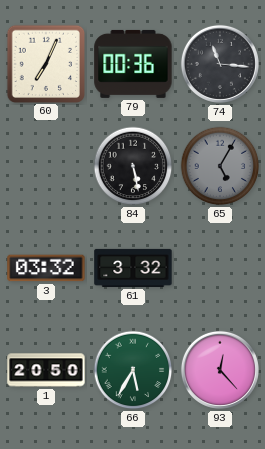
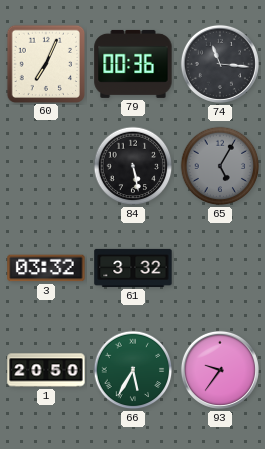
93: 12:23 -> 9:36
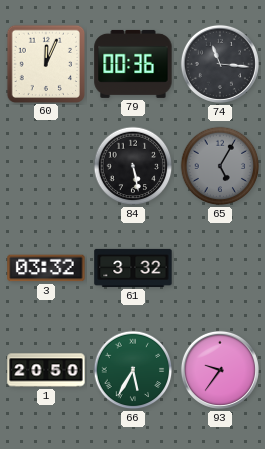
60: 7:04 -> 12:04
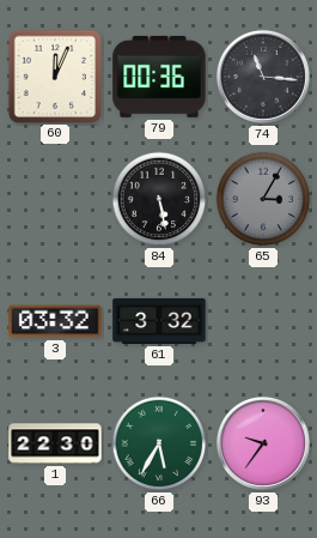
65: 5:05 -> 3:05
1: 20:50 -> 22:30
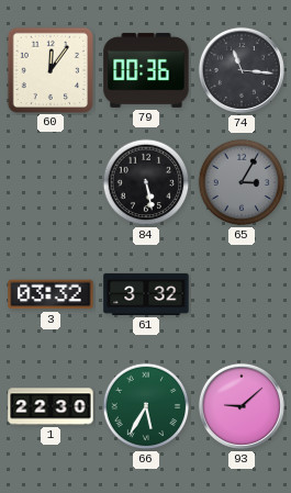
60: 12:04 -> 12:06
93: 9:36 -> 9:08
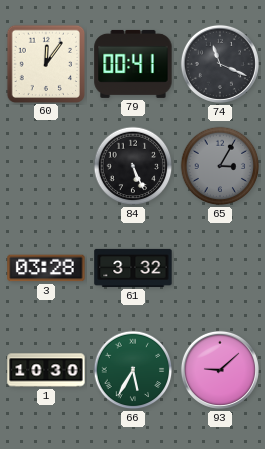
79: 00:36 -> 00:41
74: 11:16 -> 11:19
84: 5:28 -> 5:26
3: 03:32 -> 03:28
1: 22:30 -> 10:30
